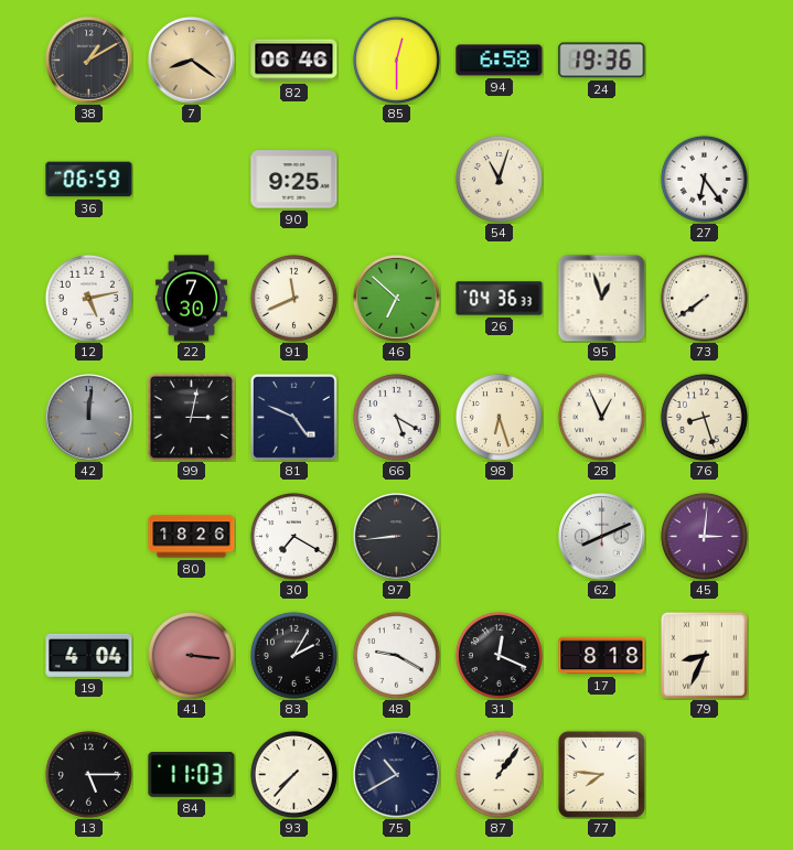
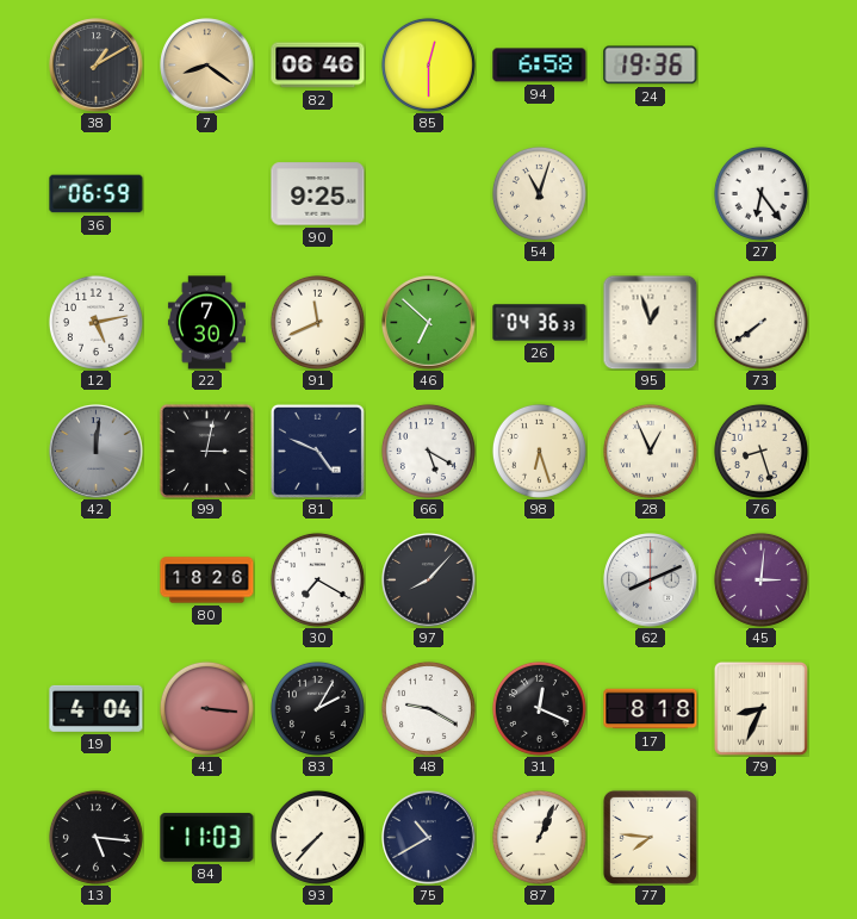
97: 8:44 -> 8:07
13: 5:15 -> 5:16
87: 1:06 -> 1:04
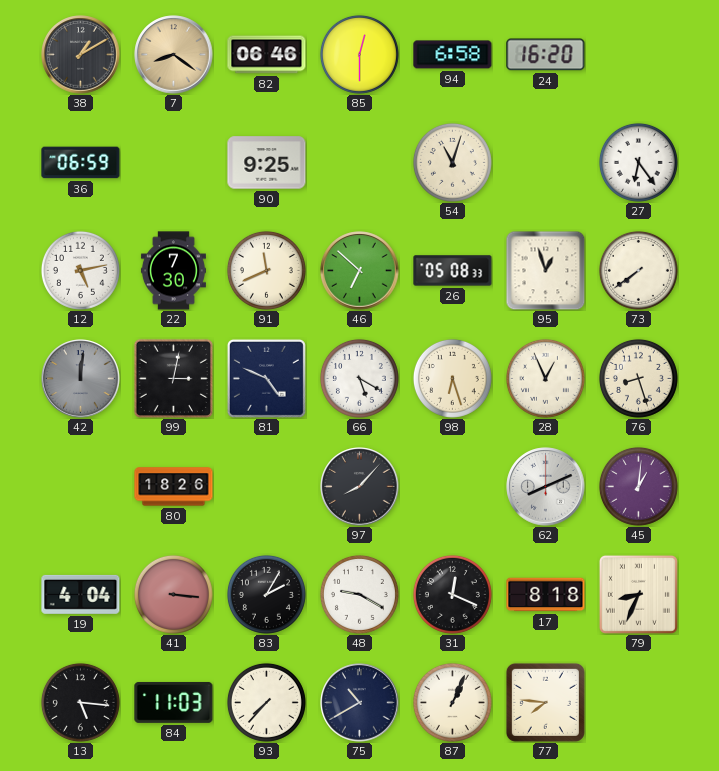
24: 19:36 -> 16:20
26: 04:36 -> 05:08
30: 7:20 -> none
45: 3:01 -> 1:01
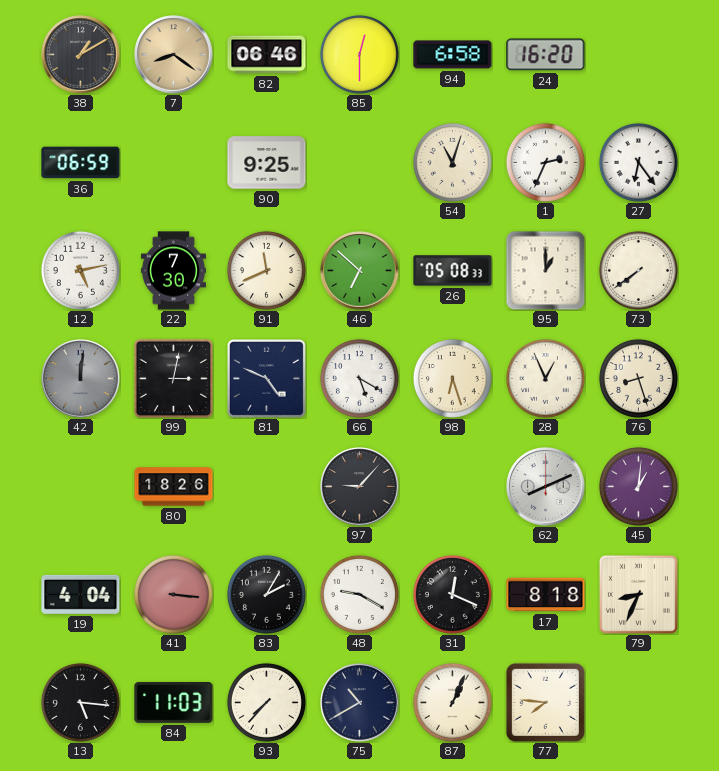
1: none -> 2:34
95: 12:57 -> 1:00
97: 8:07 -> 9:07
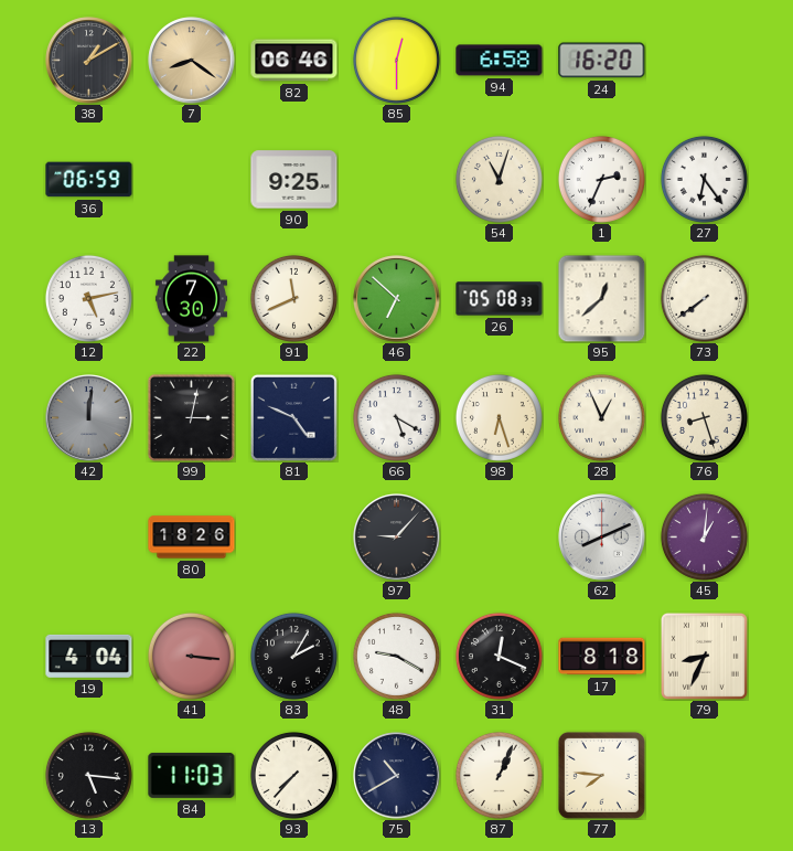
95: 1:00 -> 12:38
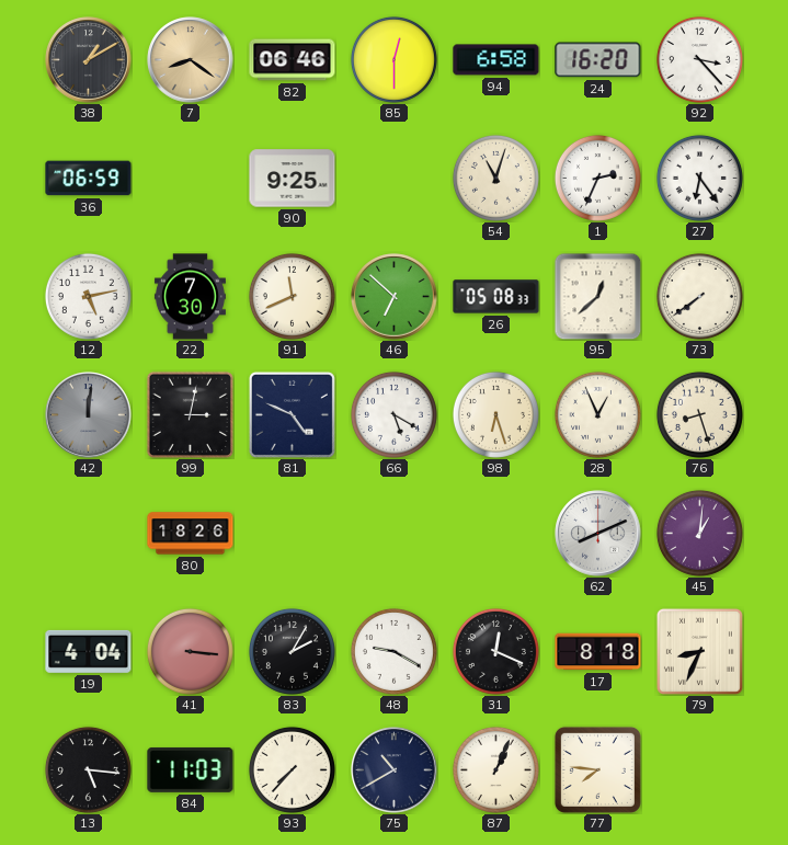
92: none -> 3:23
97: 9:07 -> none
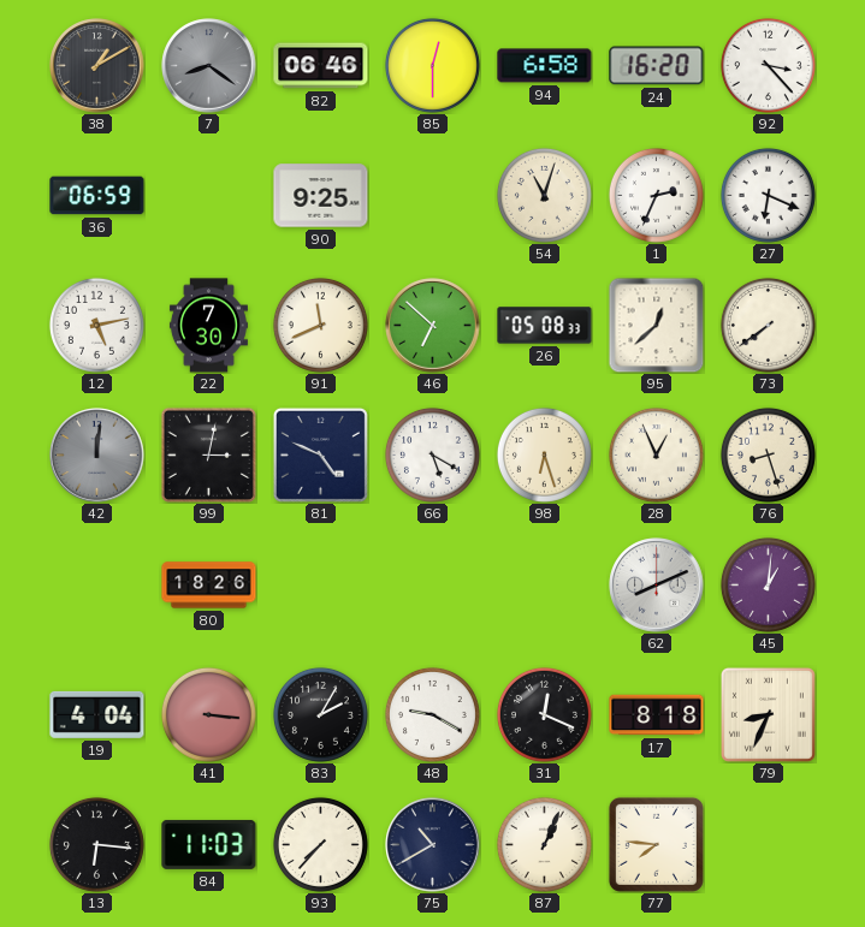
7 dial: champagne -> grey
27: 6:24 -> 6:19
13: 5:16 -> 6:16
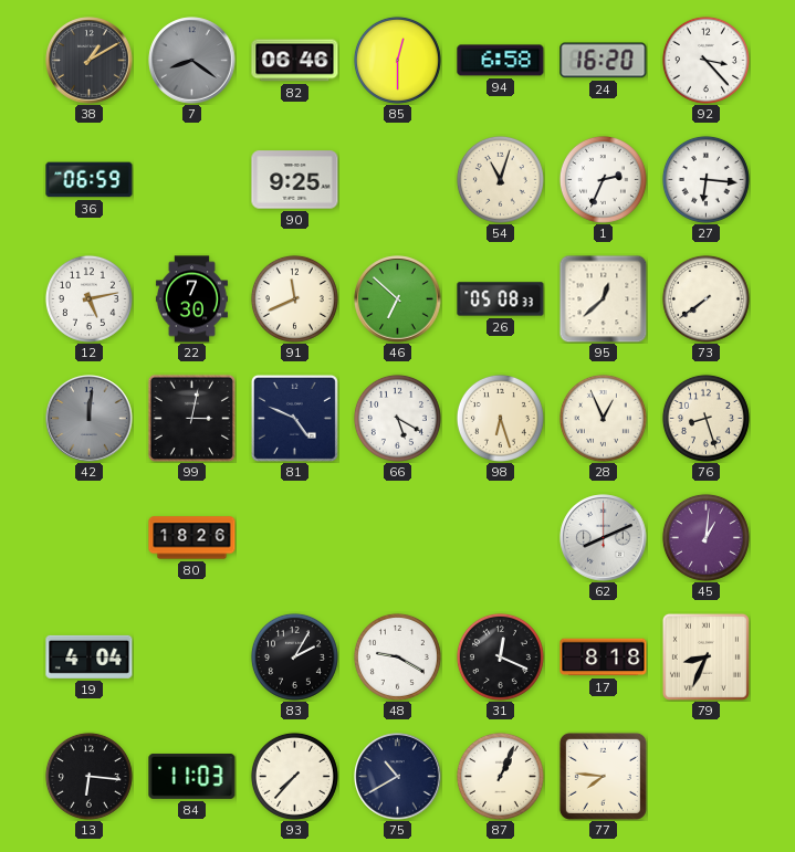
27: 6:19 -> 6:16
41: 3:16 -> none
